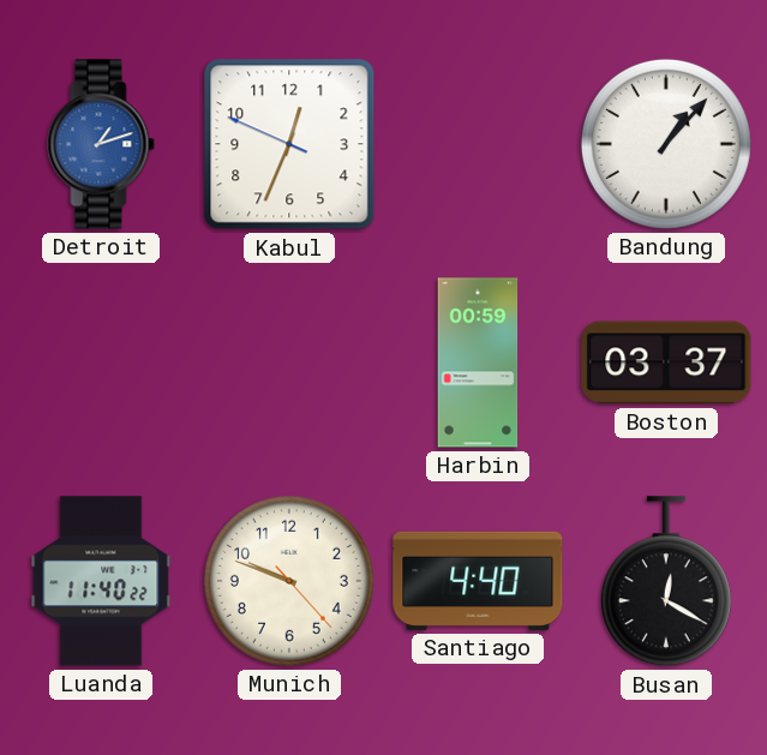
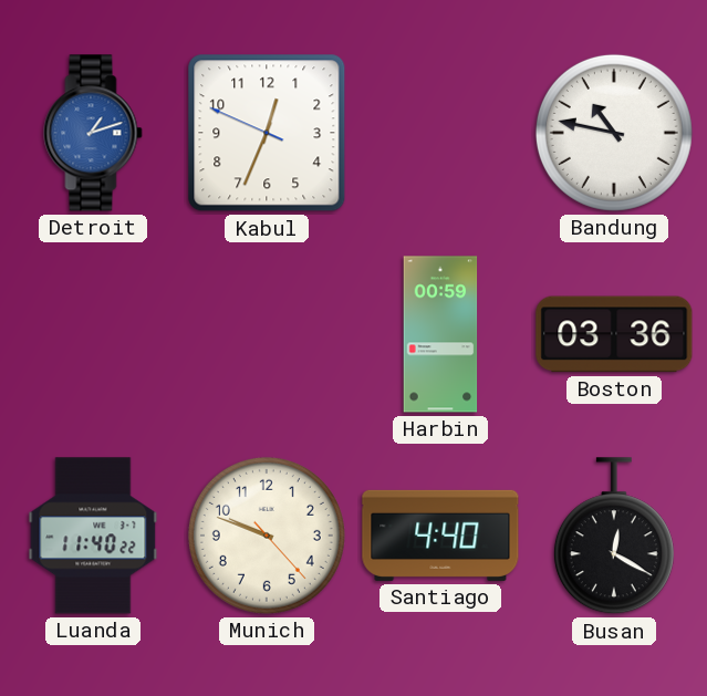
Bandung: 1:07 -> 10:47
Boston: 03:37 -> 03:36
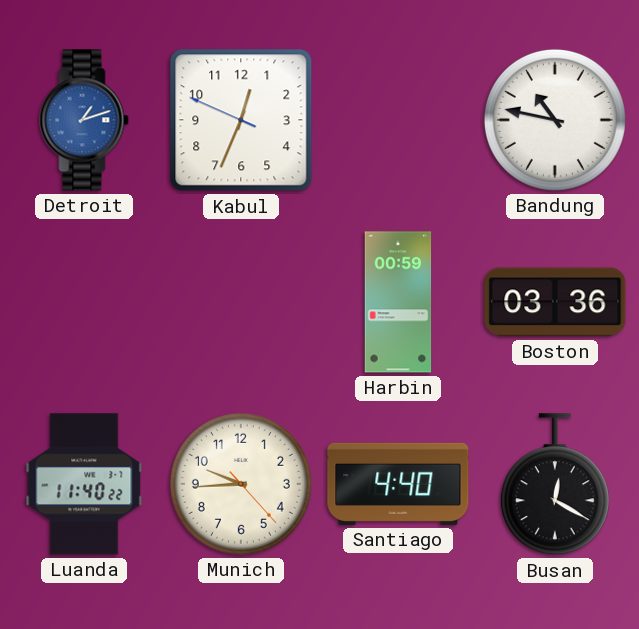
Munich: 9:48 -> 9:44
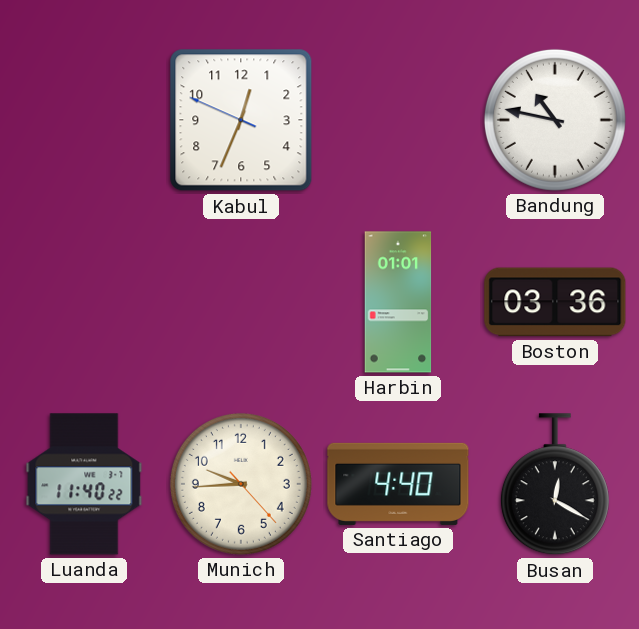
Detroit: 1:12 -> none
Harbin: 00:59 -> 01:01
